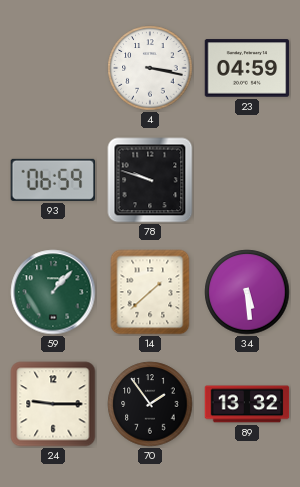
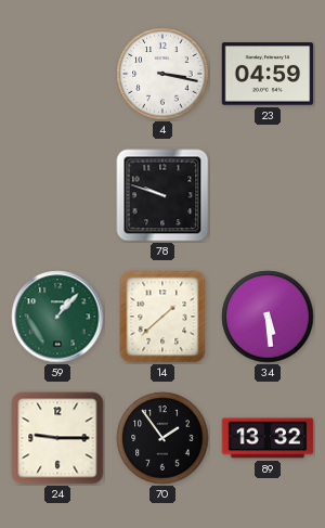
93: 06:59 -> none
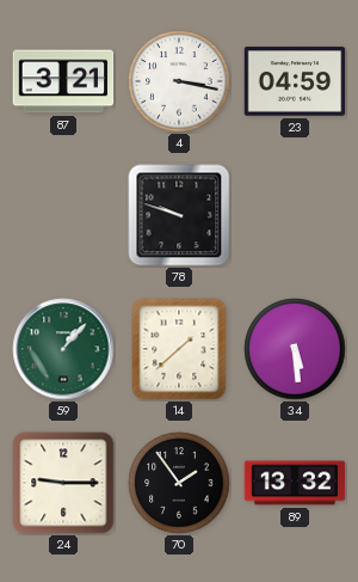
87: none -> 3:21
